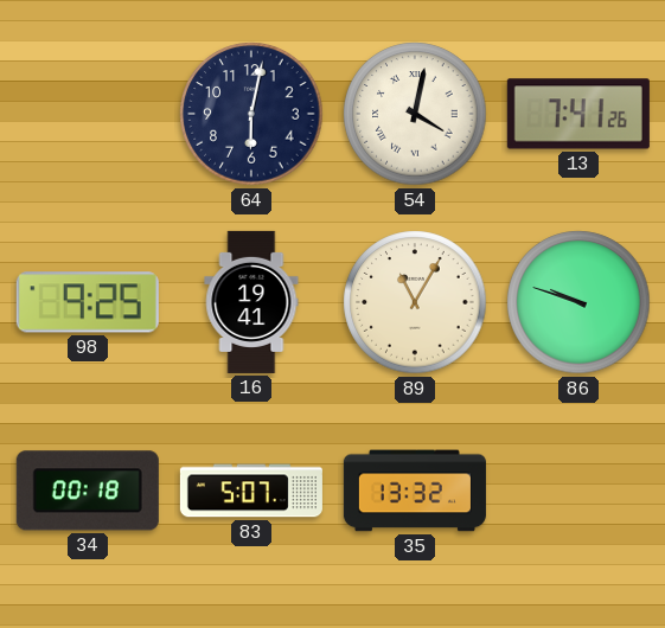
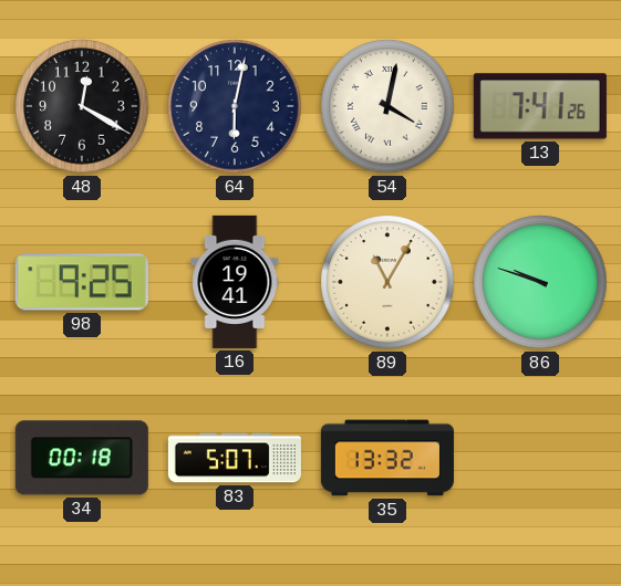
48: none -> 12:20
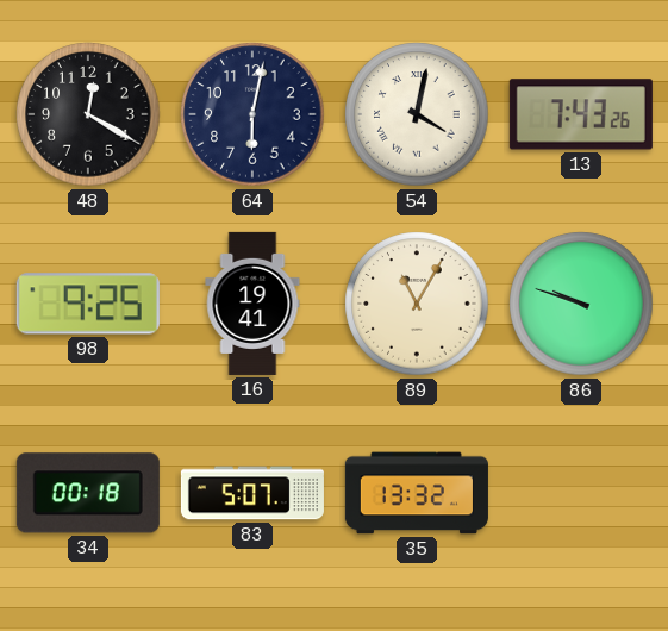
13: 7:41 -> 7:43
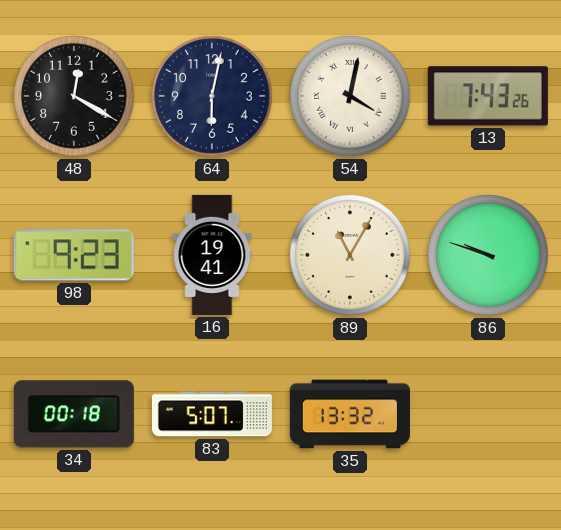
98: 9:25 -> 9:23
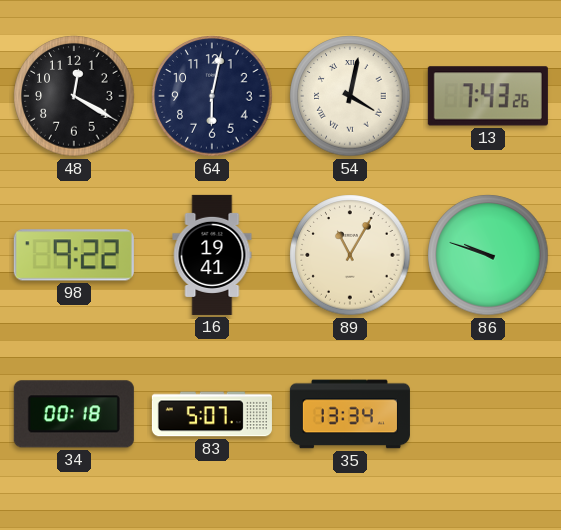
98: 9:23 -> 9:22
35: 13:32 -> 13:34
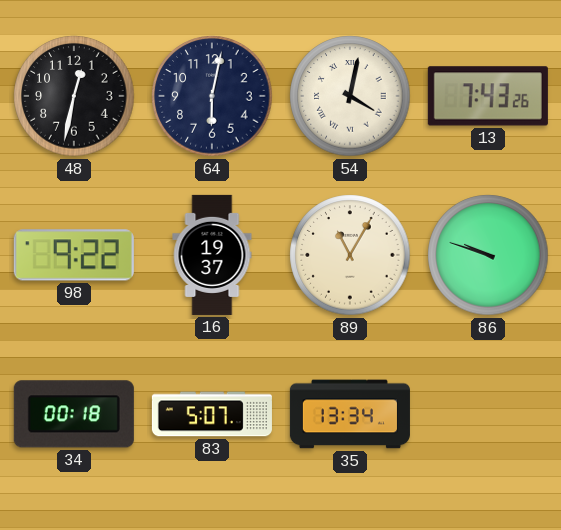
48: 12:20 -> 12:32
16: 19:41 -> 19:37
